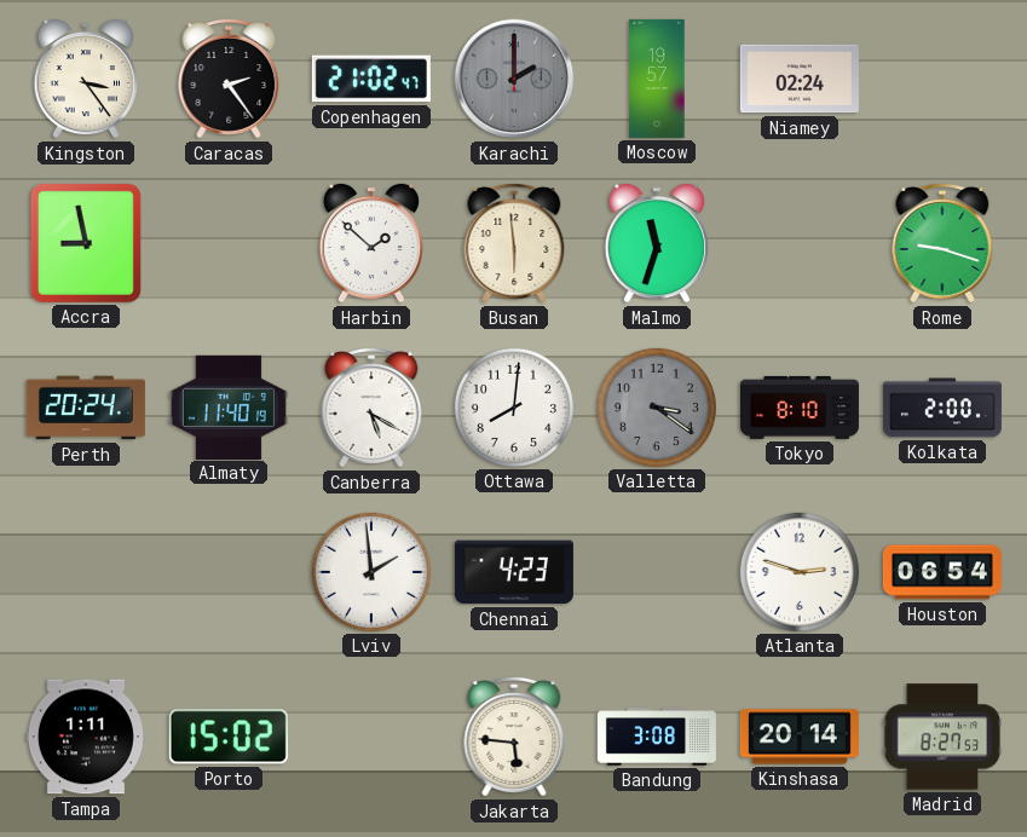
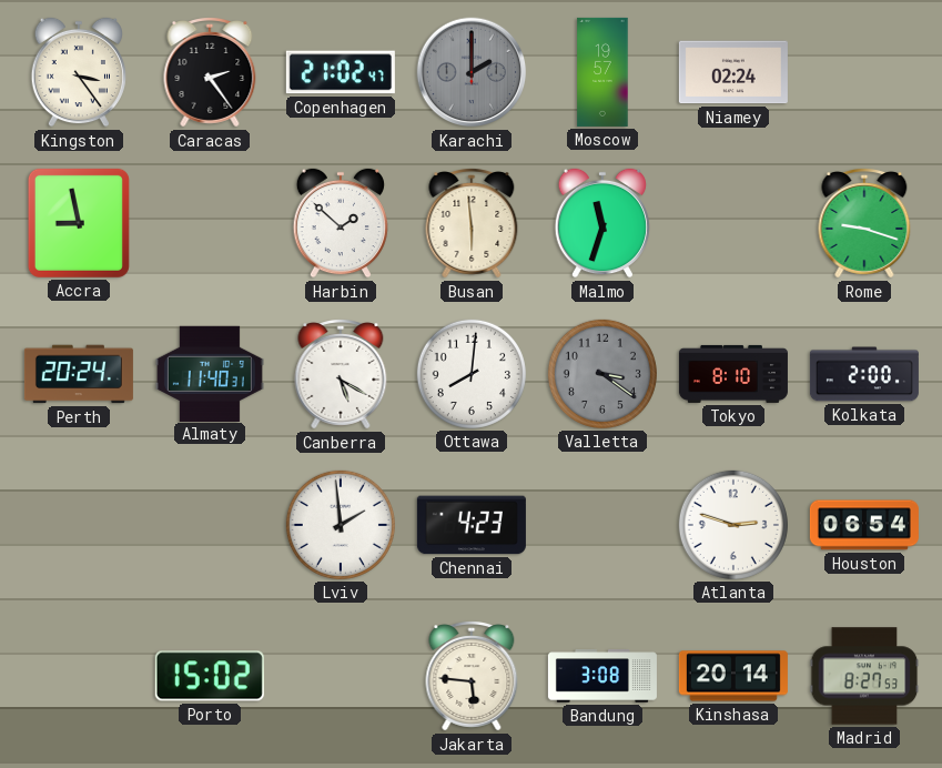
Almaty: 11:40:19 -> 11:40:31
Tampa: 1:11 -> none
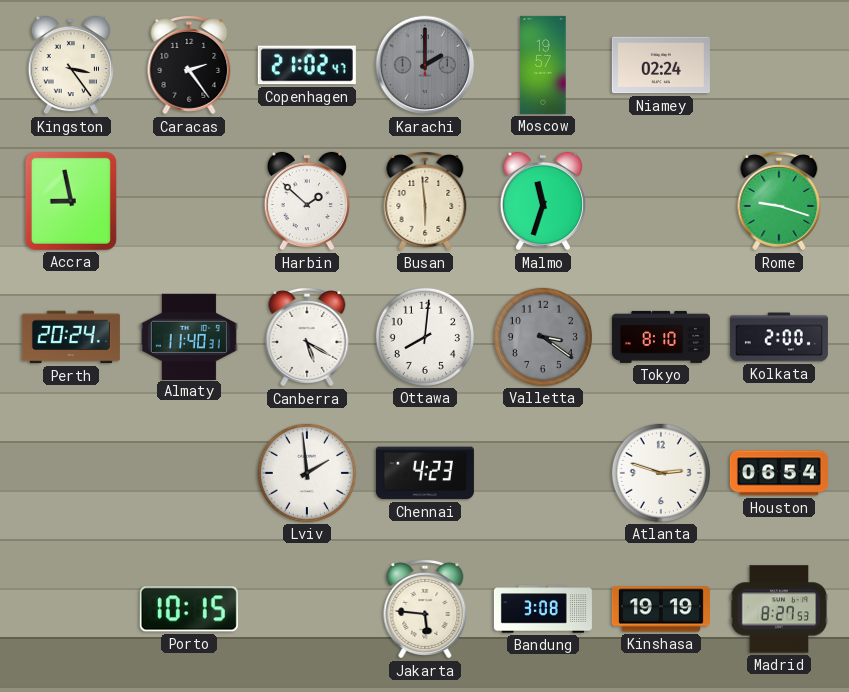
Porto: 15:02 -> 10:15
Kinshasa: 20:14 -> 19:19
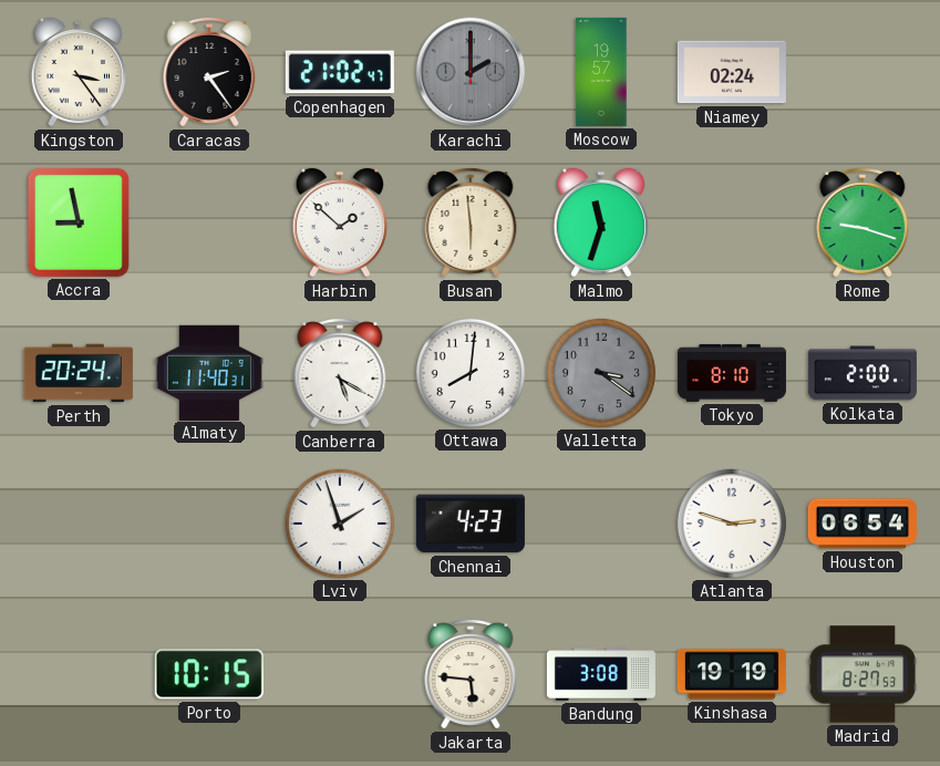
Lviv: 1:59 -> 1:57
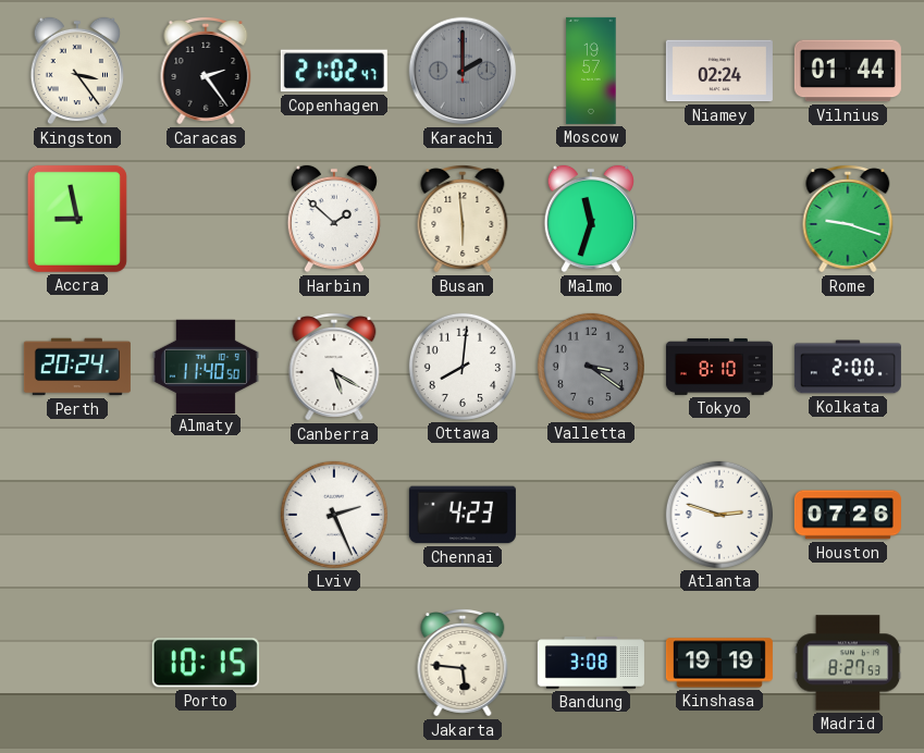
Vilnius: none -> 01:44
Almaty: 11:40:31 -> 11:40:50
Lviv: 1:57 -> 2:26
Houston: 06:54 -> 07:26
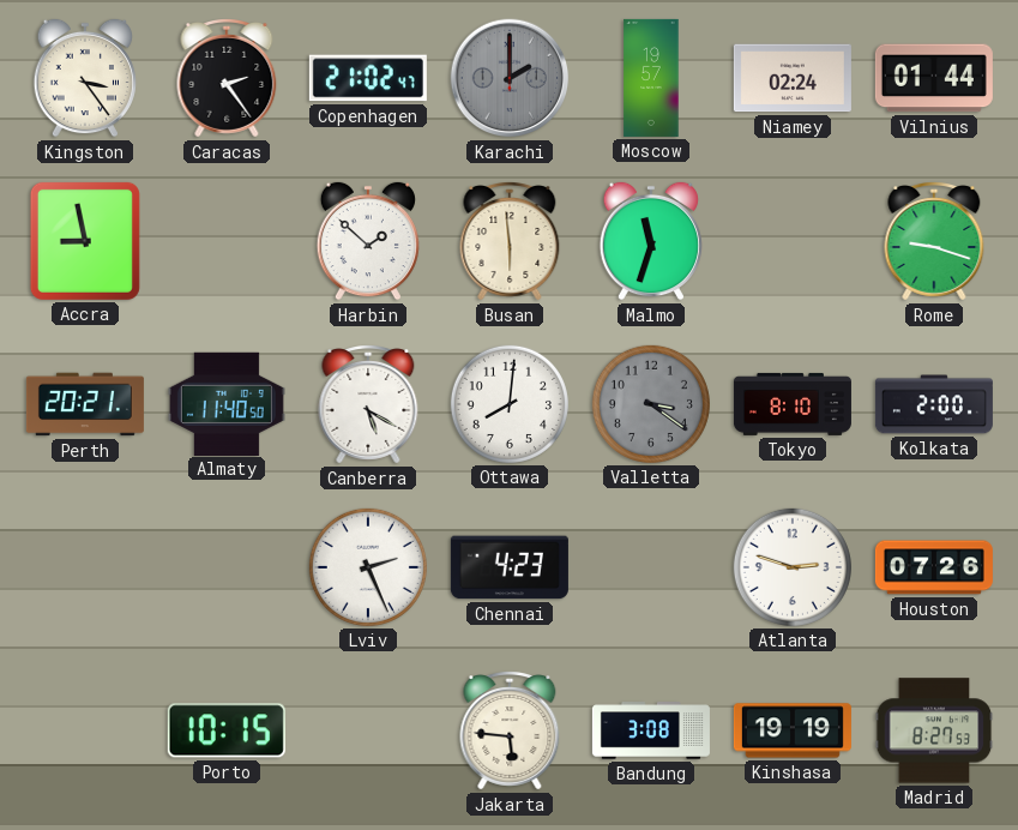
Perth: 20:24 -> 20:21
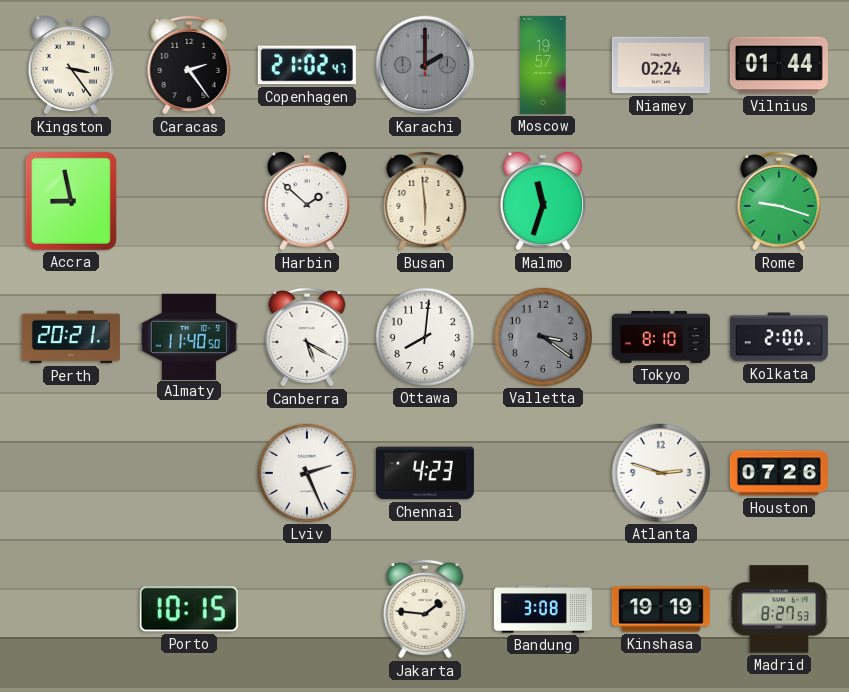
Jakarta: 5:46 -> 1:46
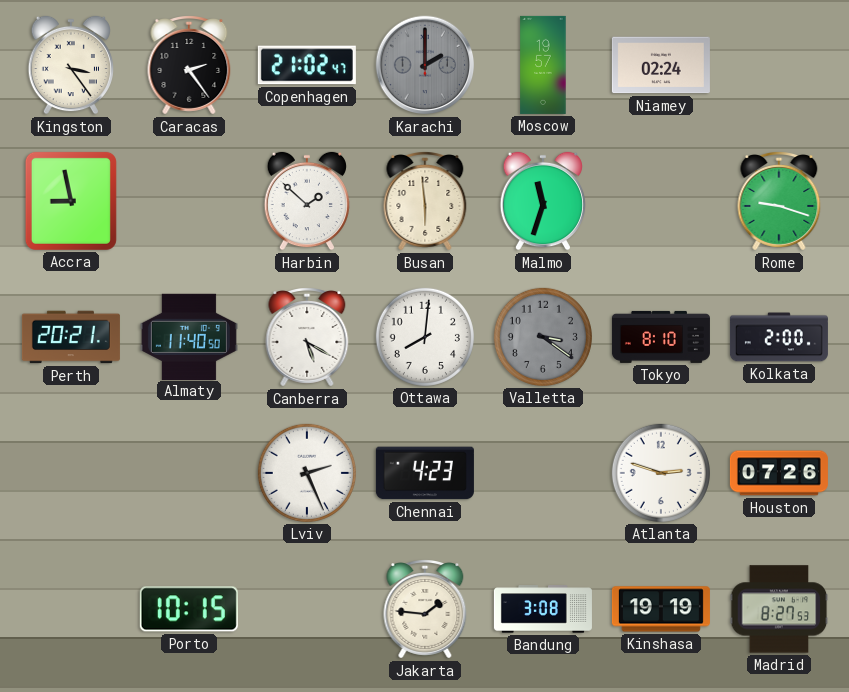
Vilnius: 01:44 -> none
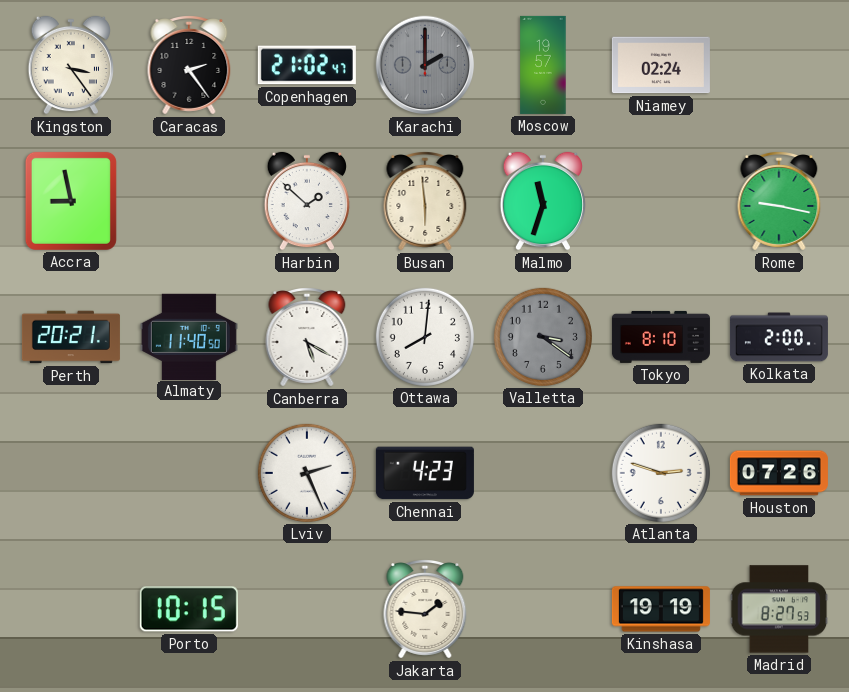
Rome: 9:18 -> 9:17
Bandung: 3:08 -> none
